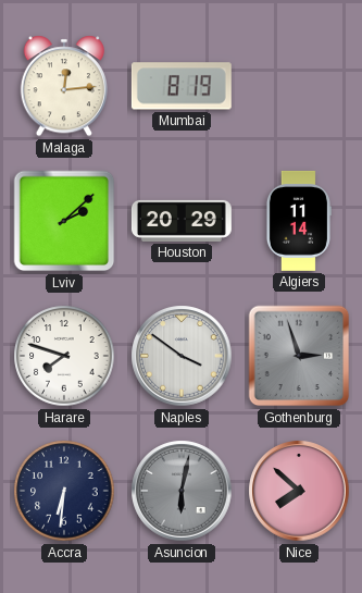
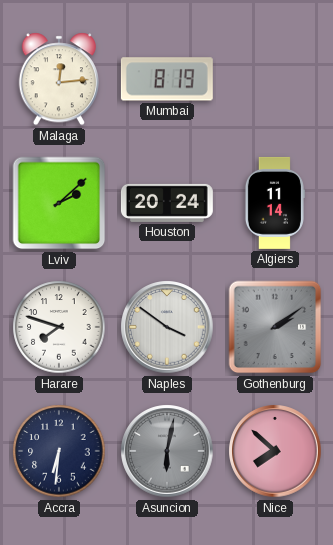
Houston: 20:29 -> 20:24
Gothenburg: 2:57 -> 2:09
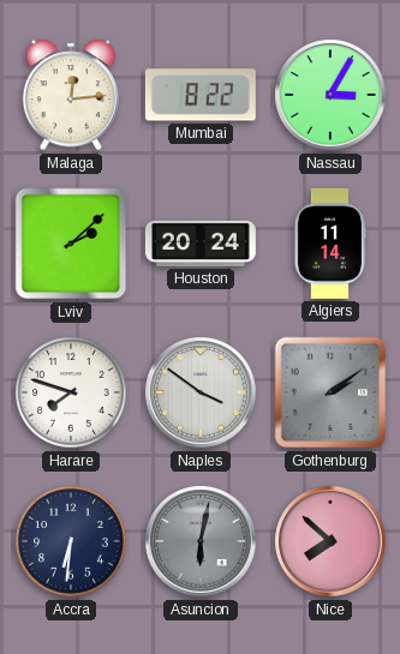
Mumbai: 8:19 -> 8:22
Nassau: none -> 3:05
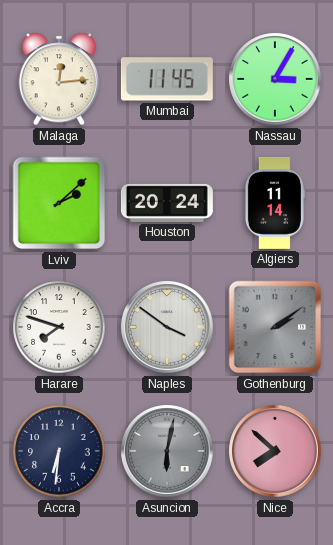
Mumbai: 8:22 -> 11:45
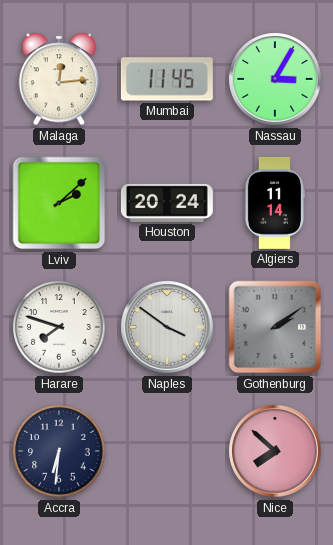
Asuncion: 6:02 -> none
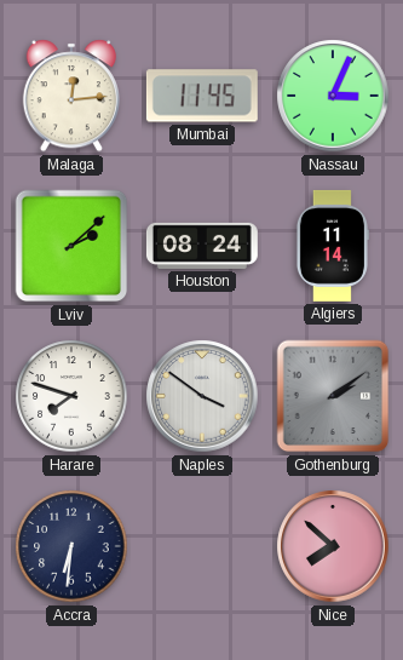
Nassau: 3:05 -> 3:04
Houston: 20:24 -> 08:24
